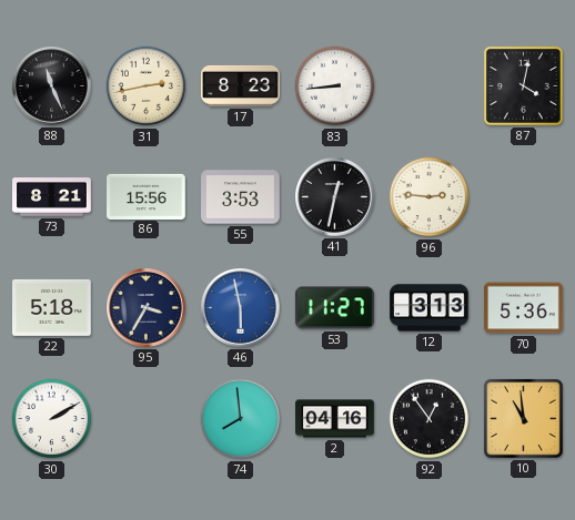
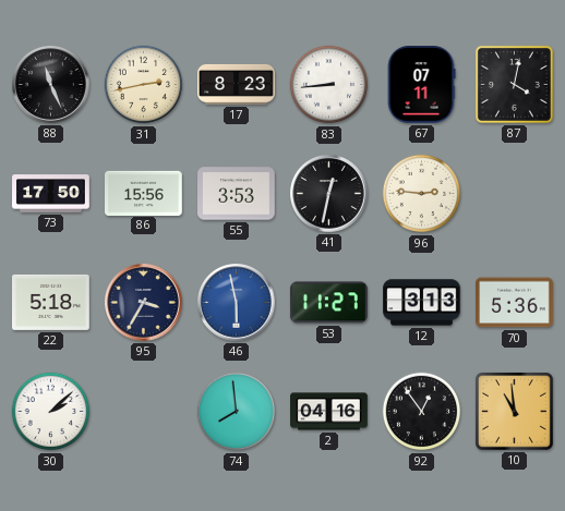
67: none -> 07:11
73: 8:21 -> 17:50
30: 2:10 -> 2:08
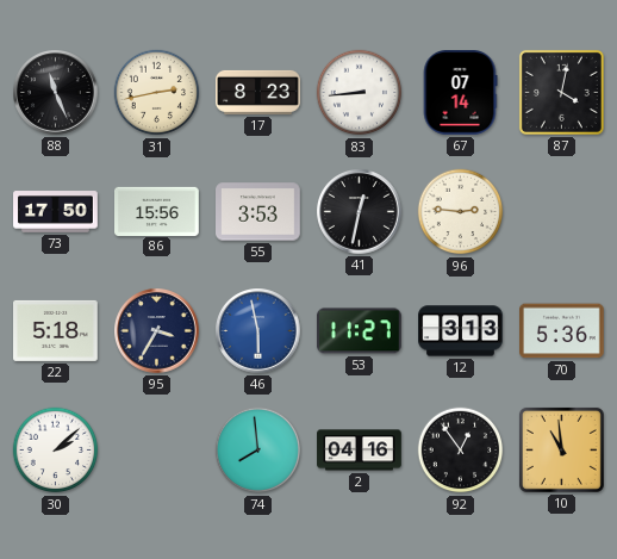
67: 07:11 -> 07:14
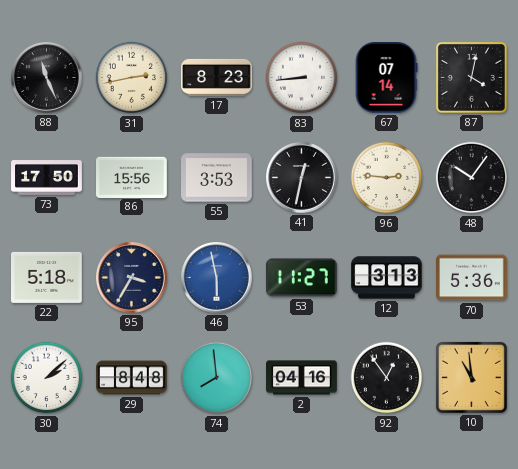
48: none -> 10:06
29: none -> 8:48
